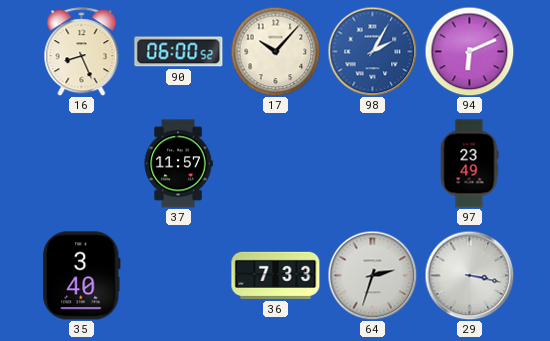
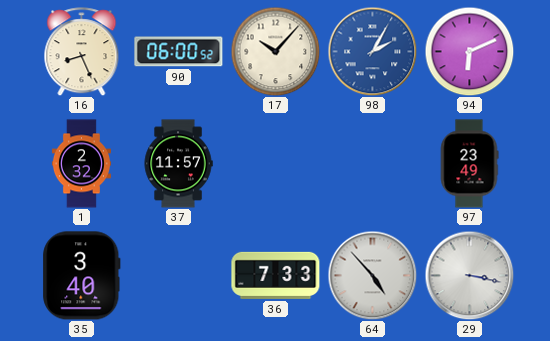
1: none -> 2:32
64: 2:33 -> 4:53
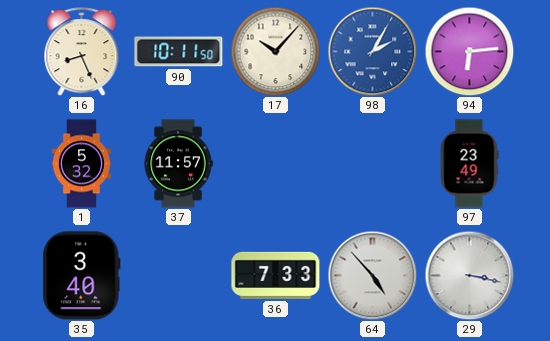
90: 06:00 -> 10:11
94: 6:11 -> 6:14
1: 2:32 -> 5:32
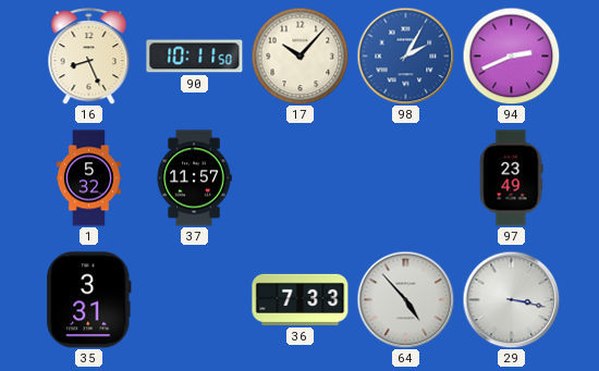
94: 6:14 -> 2:41
35: 3:40 -> 3:31
